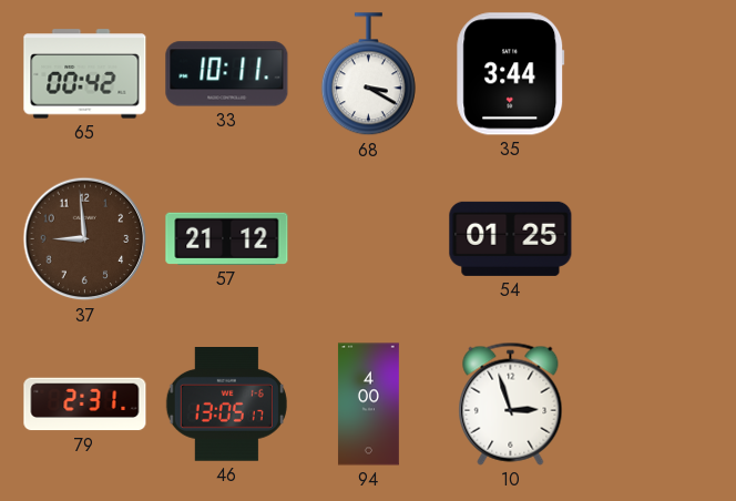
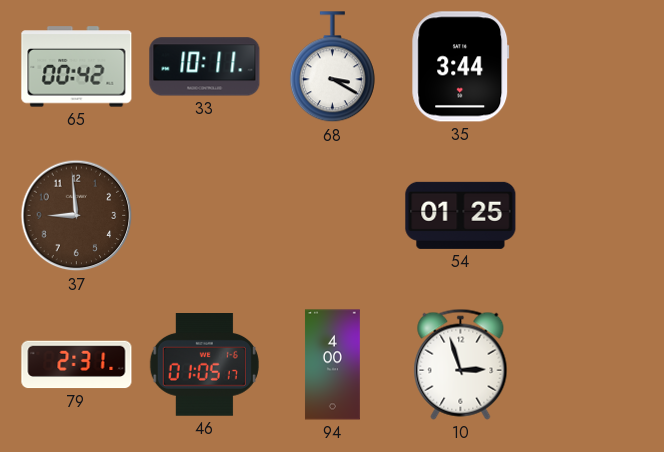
57: 21:12 -> none
46: 13:05 -> 01:05
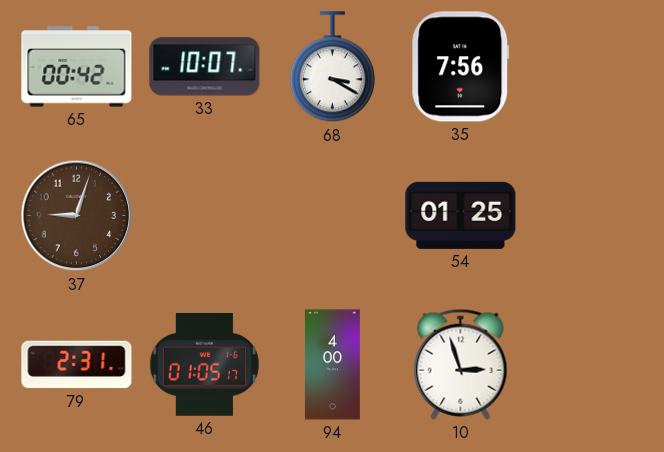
33: 10:11 -> 10:07
35: 3:44 -> 7:56
37: 8:59 -> 9:03
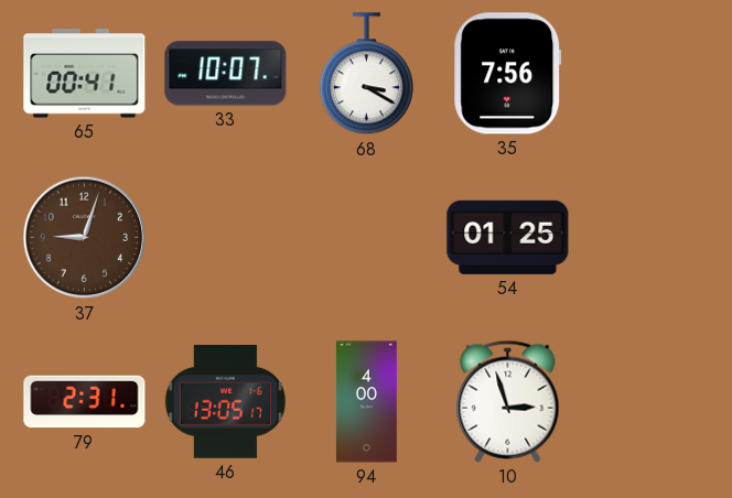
65: 00:42 -> 00:41
46: 01:05 -> 13:05
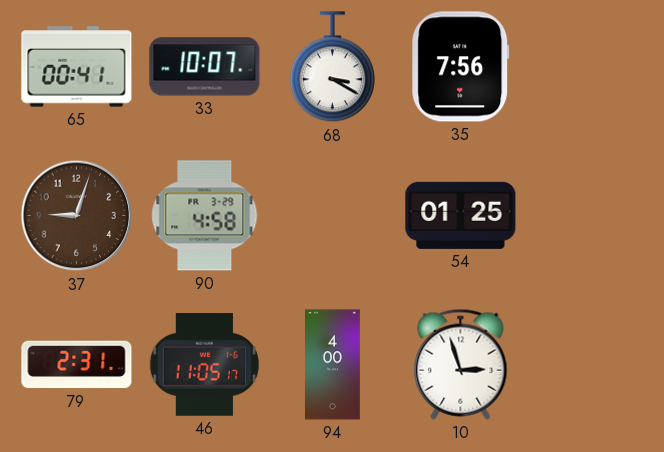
90: none -> 4:58
46: 13:05 -> 11:05
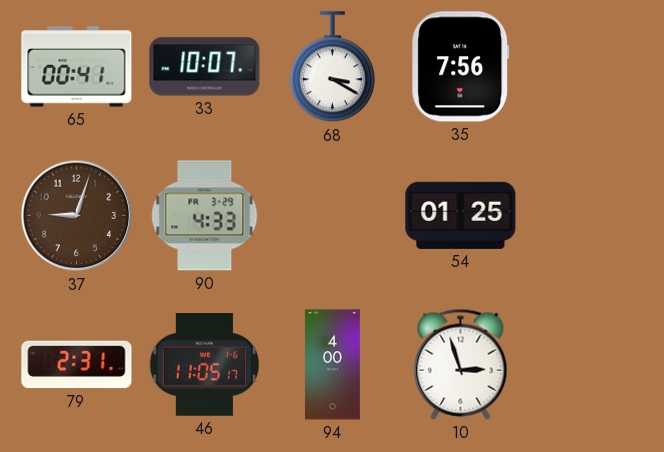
90: 4:58 -> 4:33
